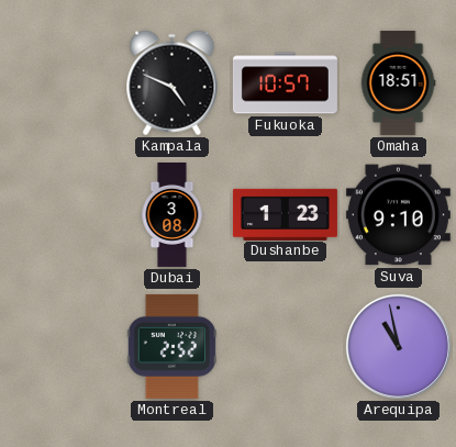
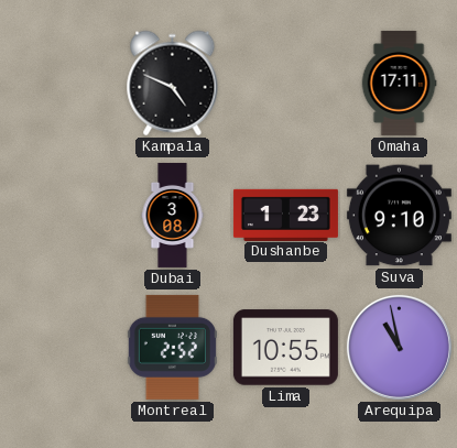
Fukuoka: 10:57 -> none
Omaha: 18:51 -> 17:11
Lima: none -> 10:55
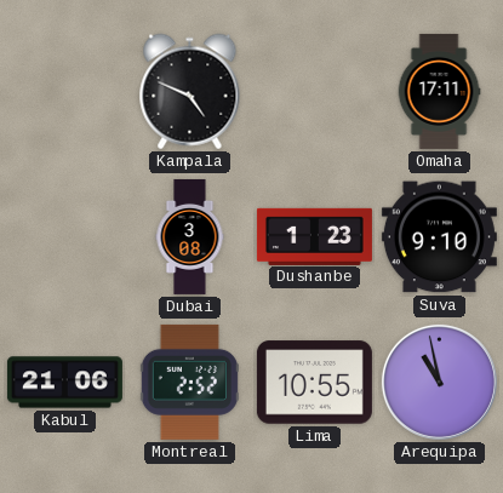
Kabul: none -> 21:06
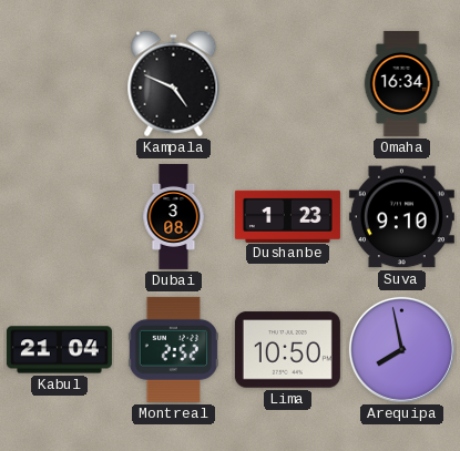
Omaha: 17:11 -> 16:34
Kabul: 21:06 -> 21:04
Lima: 10:55 -> 10:50
Arequipa: 10:58 -> 7:58
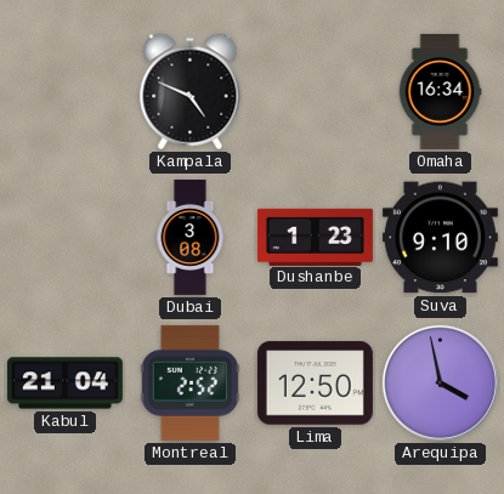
Lima: 10:50 -> 12:50
Arequipa: 7:58 -> 3:58
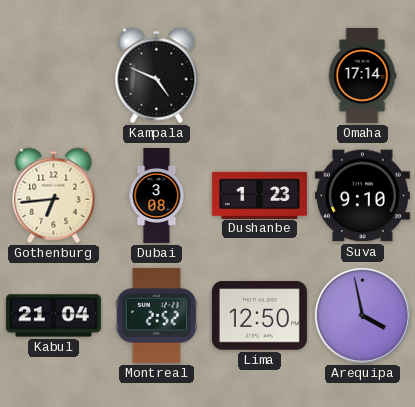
Omaha: 16:34 -> 17:14
Gothenburg: none -> 6:44
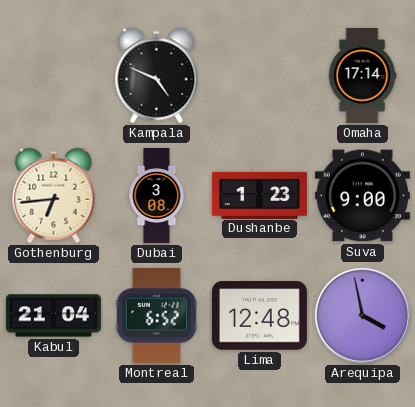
Suva: 9:10 -> 9:00
Montreal: 2:52 -> 6:52
Lima: 12:50 -> 12:48
